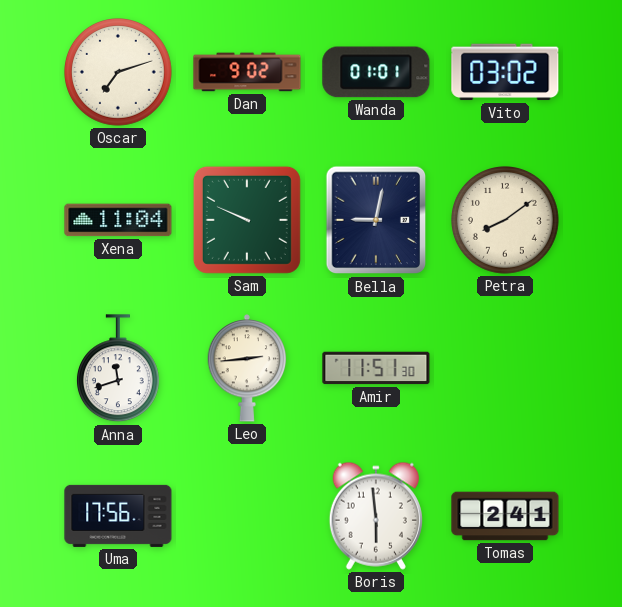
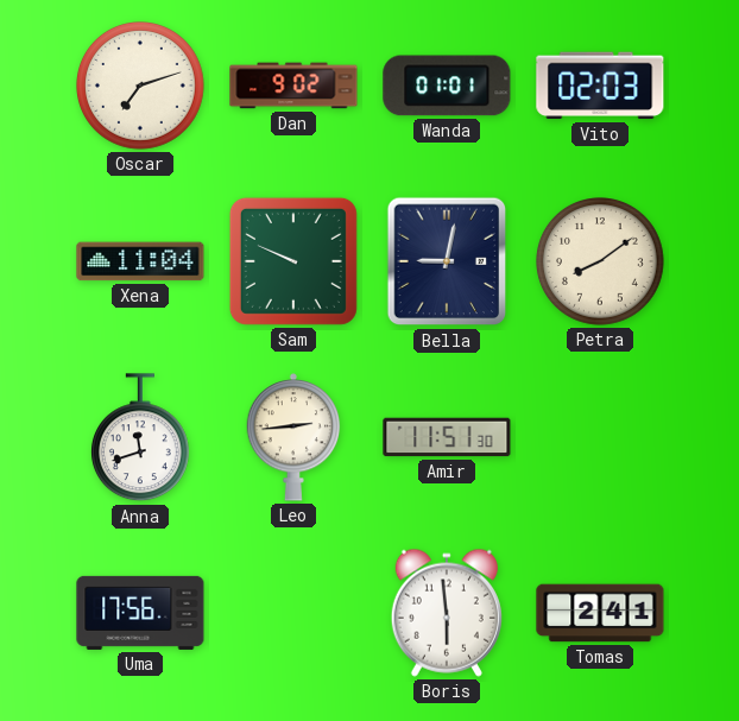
Vito: 03:02 -> 02:03
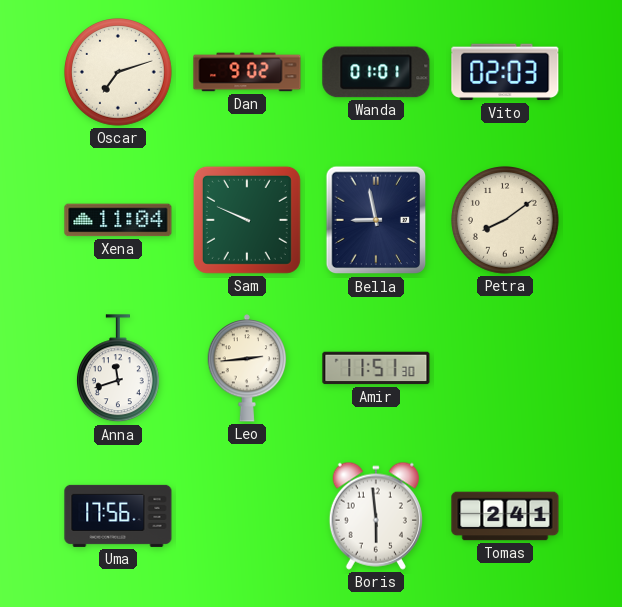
Bella: 9:02 -> 8:58
